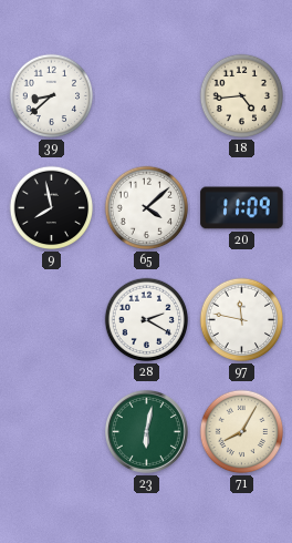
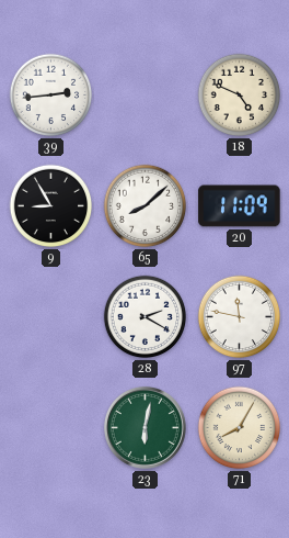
39: 8:38 -> 2:44
18: 4:44 -> 4:49
9: 7:58 -> 8:55
65: 4:08 -> 8:08
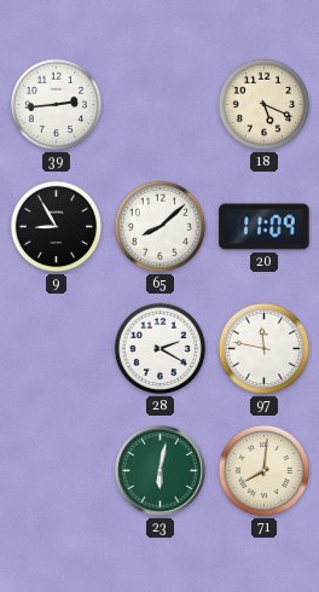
18: 4:49 -> 5:19
71: 8:05 -> 8:01
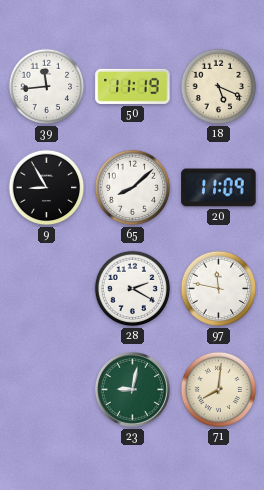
39: 2:44 -> 11:44
50: none -> 11:19
23: 6:02 -> 9:02
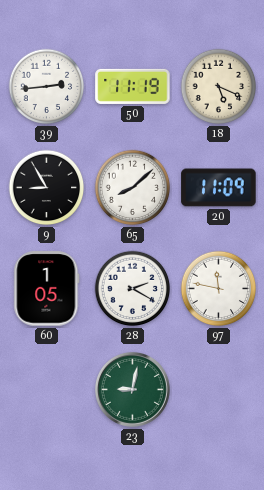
39: 11:44 -> 2:44
60: none -> 1:05
71: 8:01 -> none
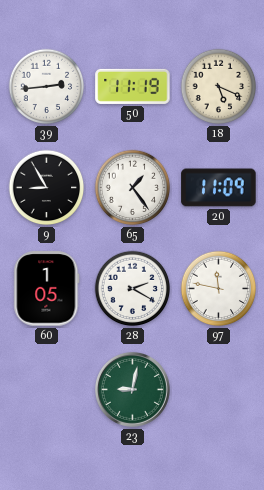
65: 8:08 -> 1:24
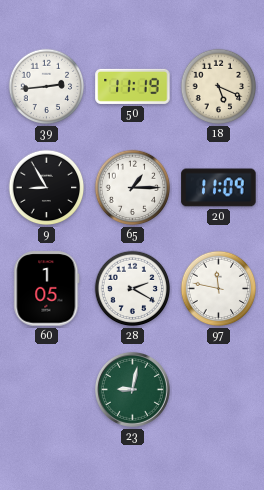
65: 1:24 -> 1:15
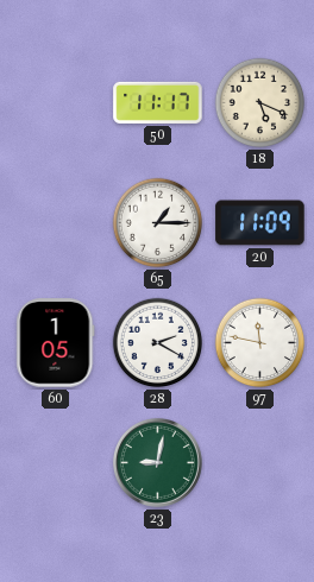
39: 2:44 -> none
50: 11:19 -> 11:17
9: 8:55 -> none
